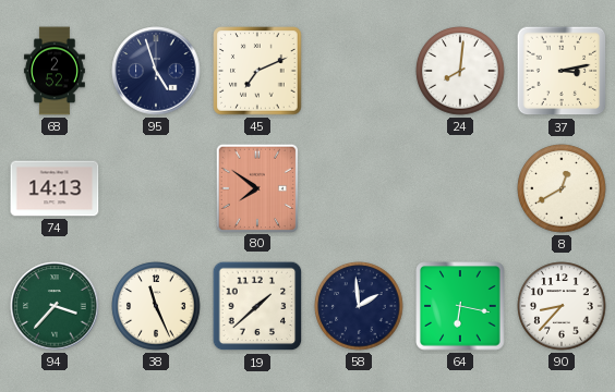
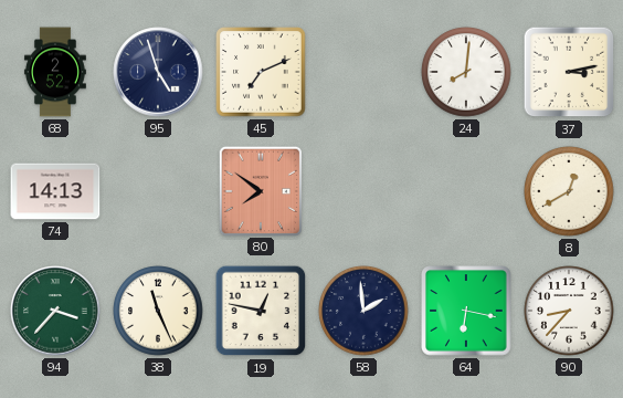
19: 1:38 -> 12:47
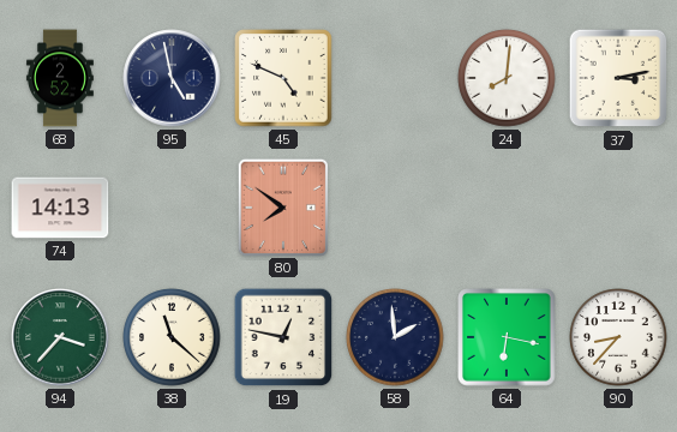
95: 4:57 -> 4:58
45: 7:11 -> 4:49
8: 12:40 -> none
38: 11:26 -> 11:22
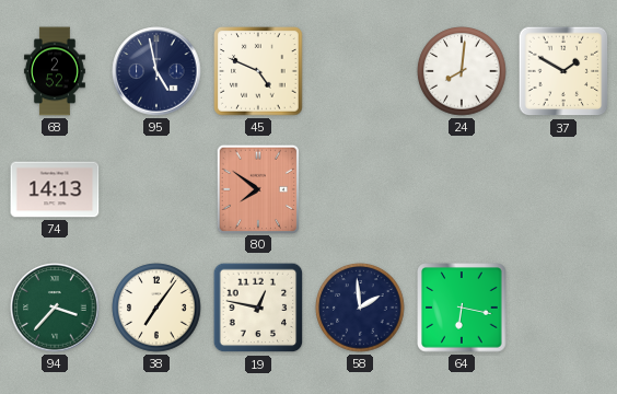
37: 3:13 -> 1:50
38: 11:22 -> 7:06
90: 8:37 -> none
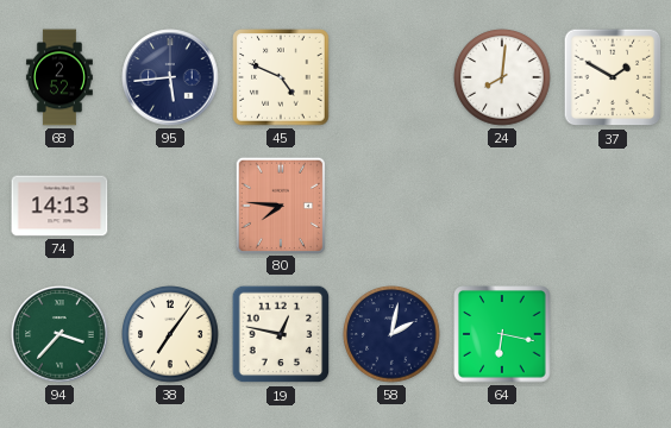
95: 4:58 -> 5:44
80: 7:51 -> 7:46
58: 1:59 -> 2:02
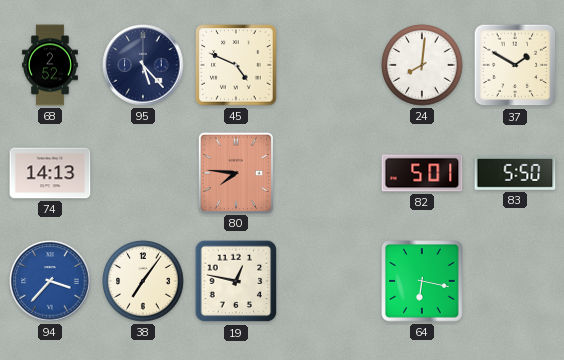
95: 5:44 -> 5:23
82: none -> 5:01
83: none -> 5:50
94 dial: green -> blue
58: 2:02 -> none
